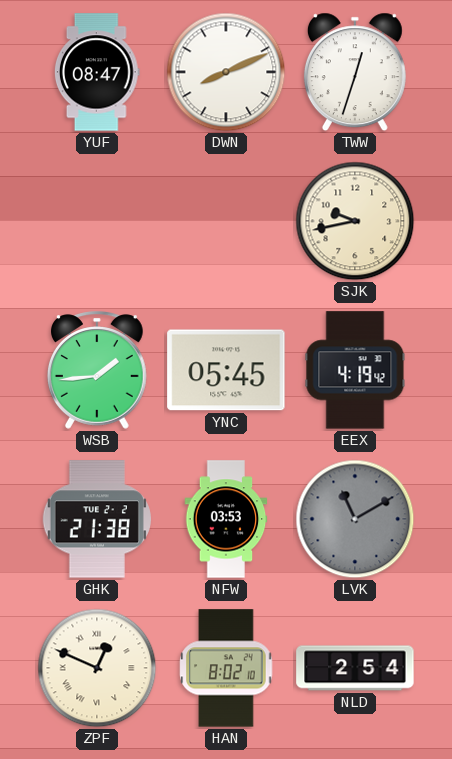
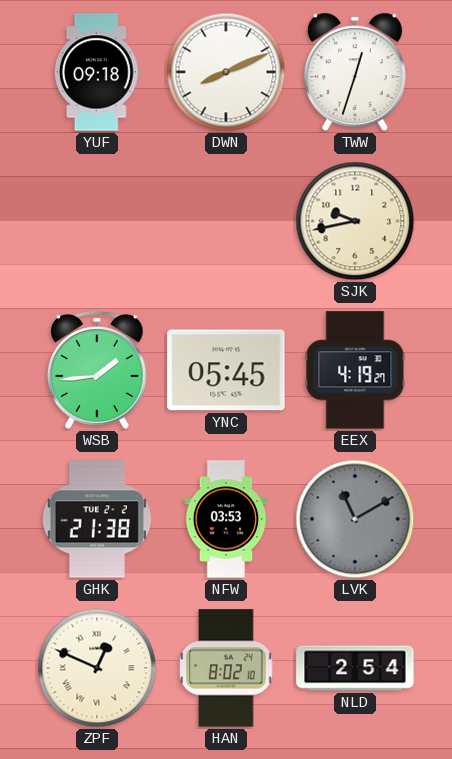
YUF: 08:47 -> 09:18
EEX: 4:19:42 -> 4:19:27
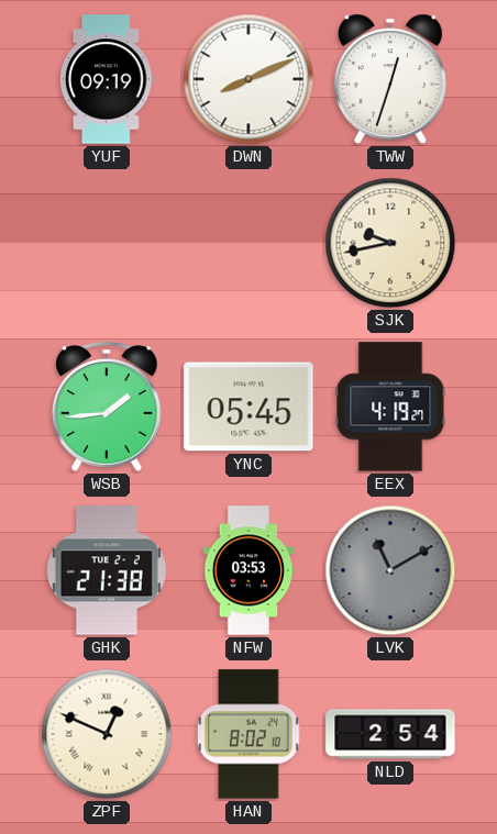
YUF: 09:18 -> 09:19
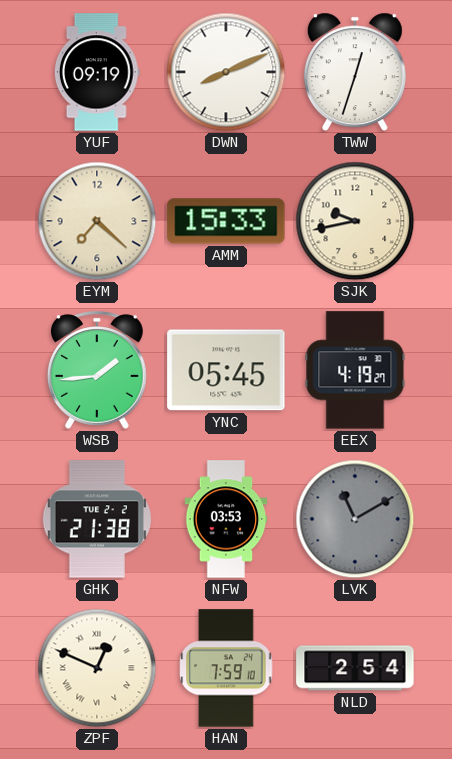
EYM: none -> 7:22
AMM: none -> 15:33
HAN: 8:02 -> 7:59
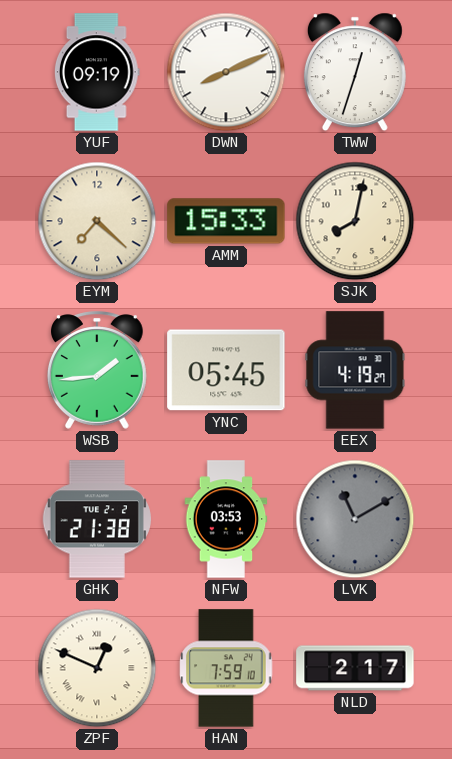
SJK: 9:43 -> 8:02
NLD: 2:54 -> 2:17
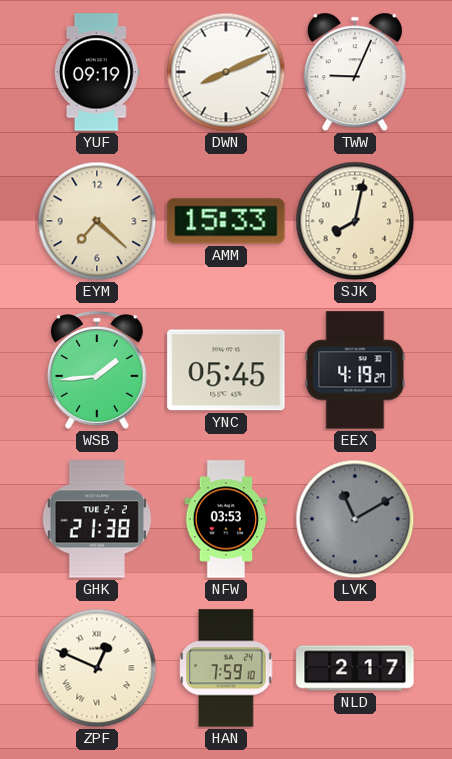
TWW: 12:33 -> 9:04
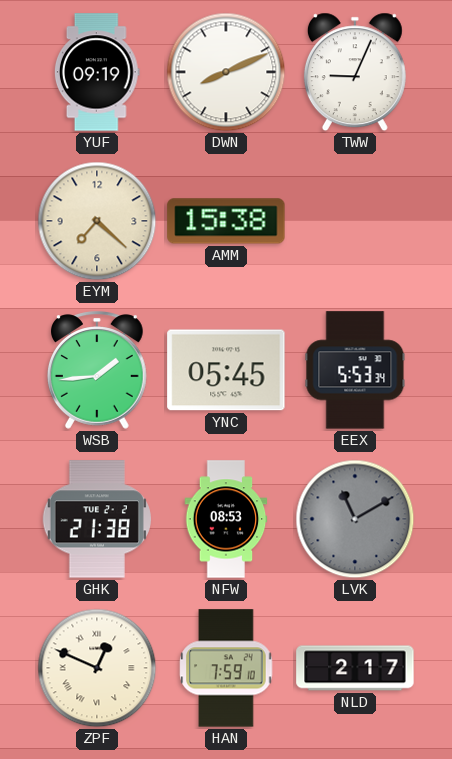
AMM: 15:33 -> 15:38
SJK: 8:02 -> none
EEX: 4:19 -> 5:53
NFW: 03:53 -> 08:53
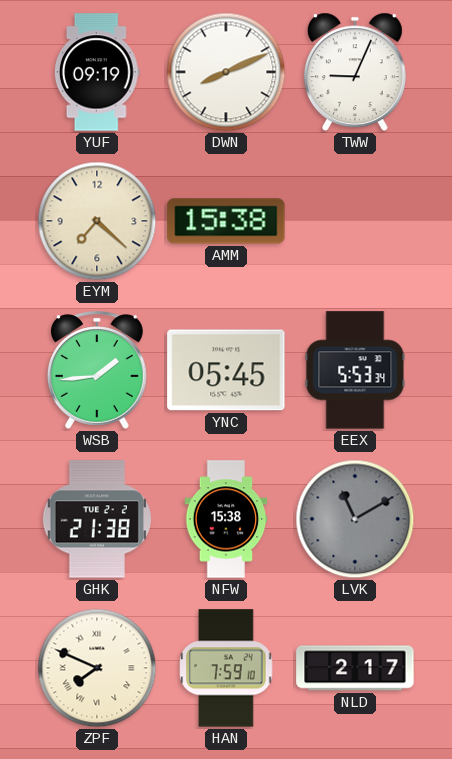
NFW: 08:53 -> 15:38
ZPF: 12:49 -> 7:49
